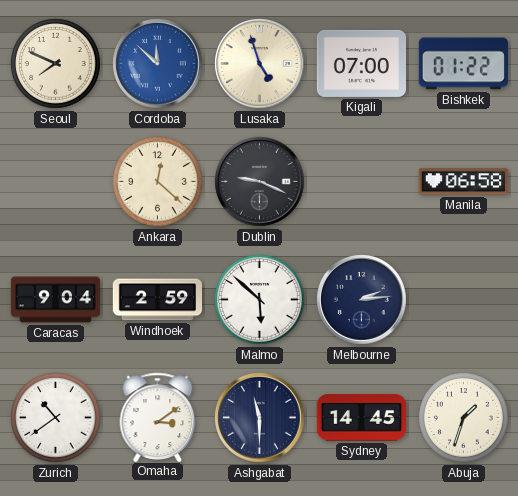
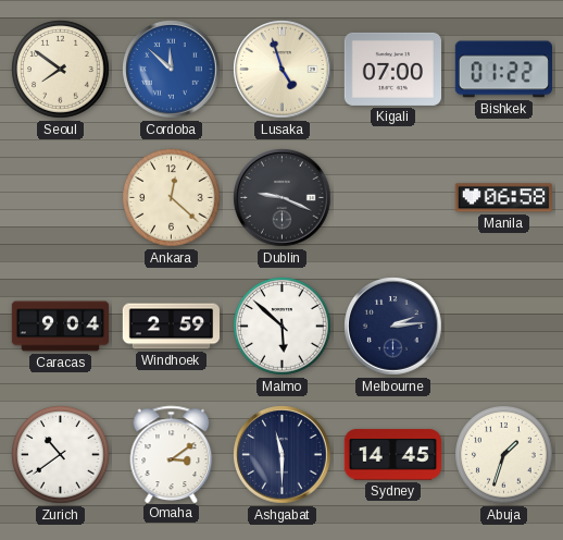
Seoul: 7:49 -> 7:51
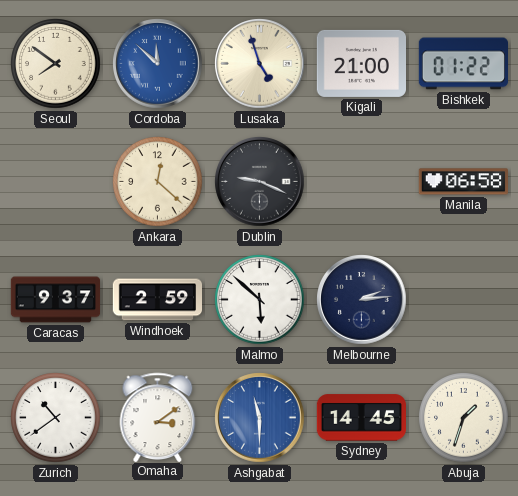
Kigali: 07:00 -> 21:00
Caracas: 9:04 -> 9:37
Ashgabat dial: navy -> blue
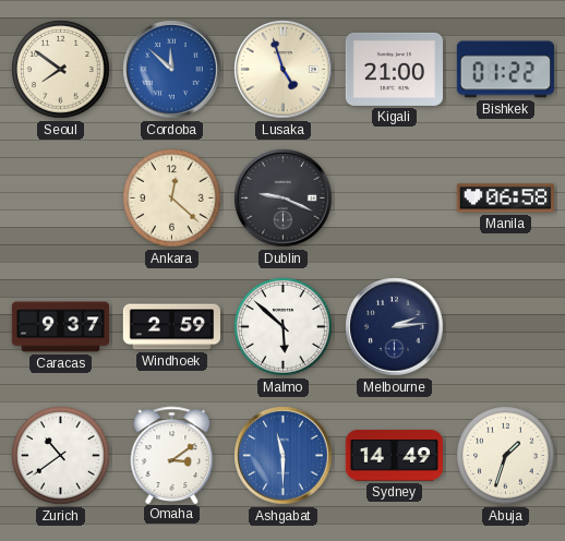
Sydney: 14:45 -> 14:49
